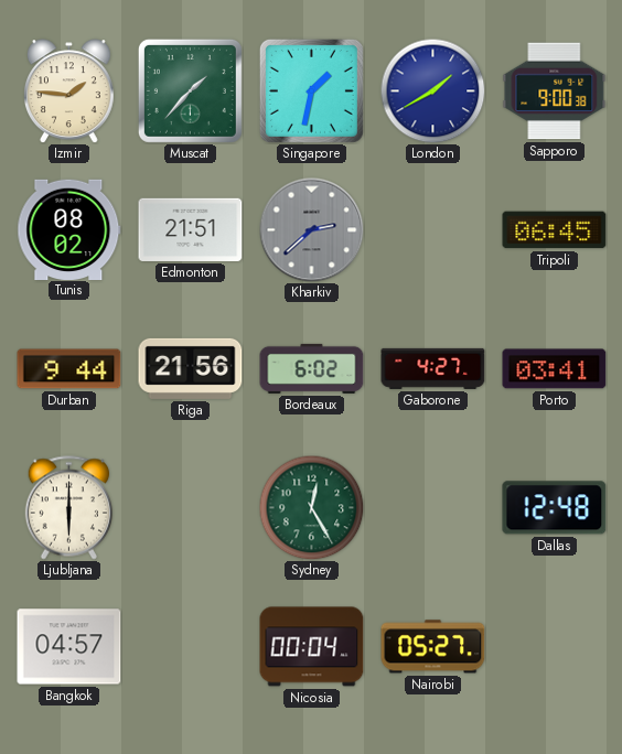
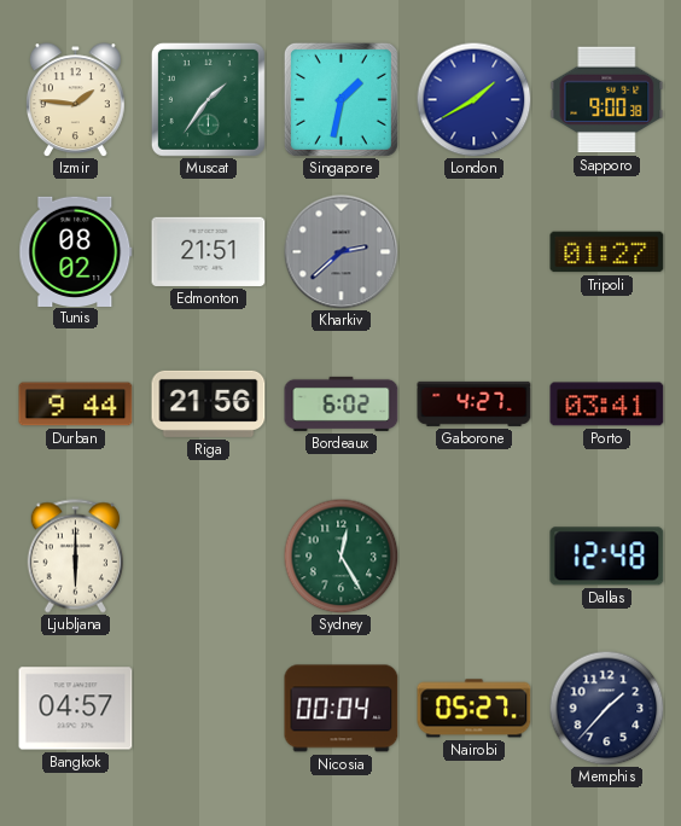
Muscat: 1:37 -> 1:36
Tripoli: 06:45 -> 01:27
Memphis: none -> 1:37
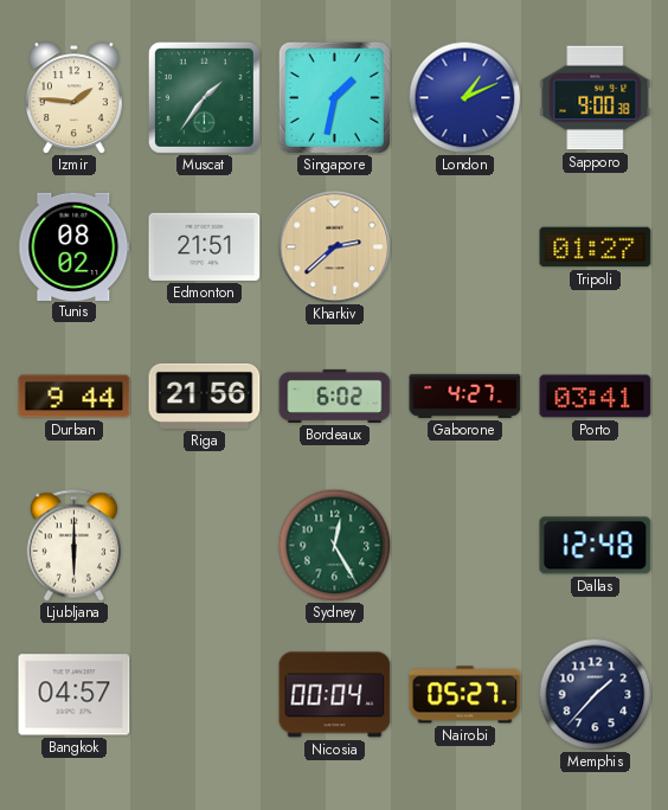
London: 1:40 -> 1:11
Kharkiv dial: grey -> champagne
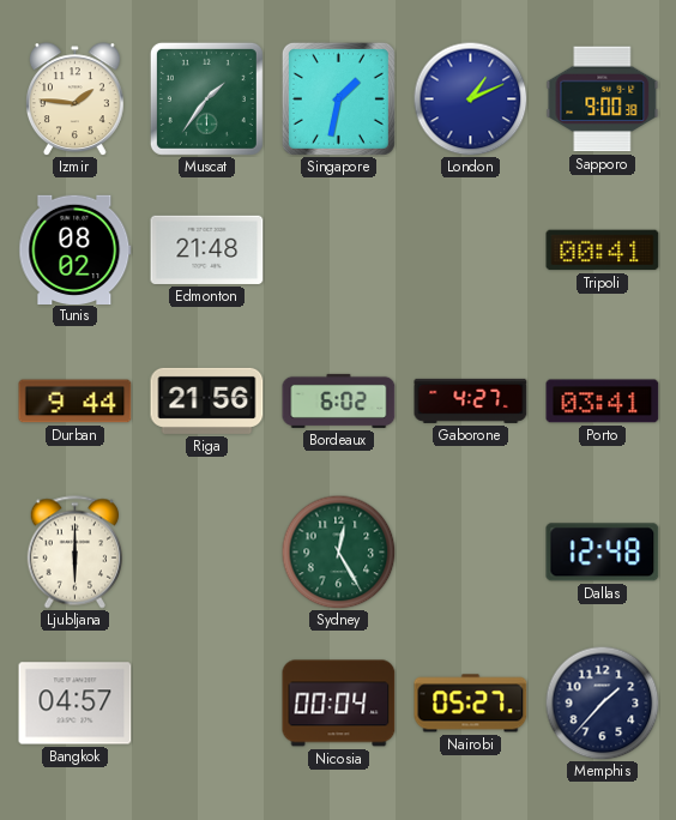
Edmonton: 21:51 -> 21:48
Kharkiv: 2:38 -> none
Tripoli: 01:27 -> 00:41
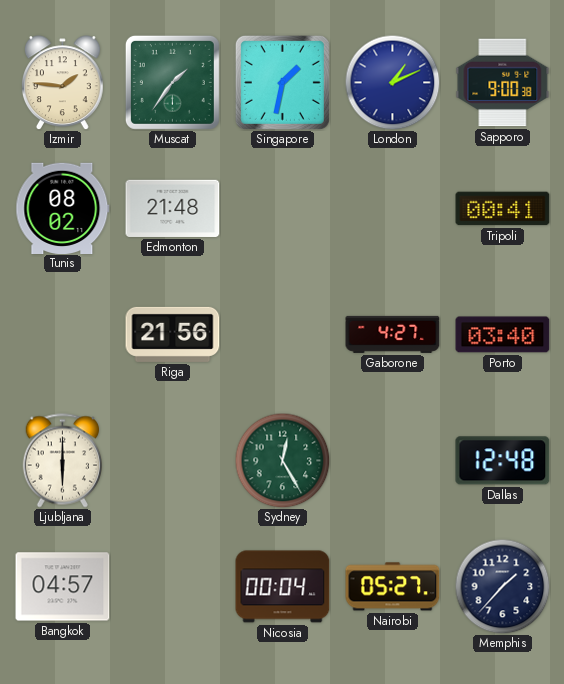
Durban: 9:44 -> none
Bordeaux: 6:02 -> none
Porto: 03:41 -> 03:40
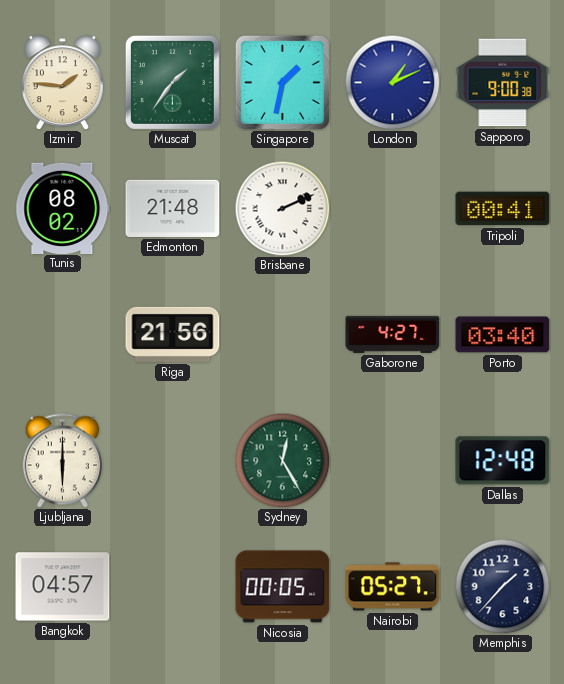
Brisbane: none -> 2:11
Nicosia: 00:04 -> 00:05
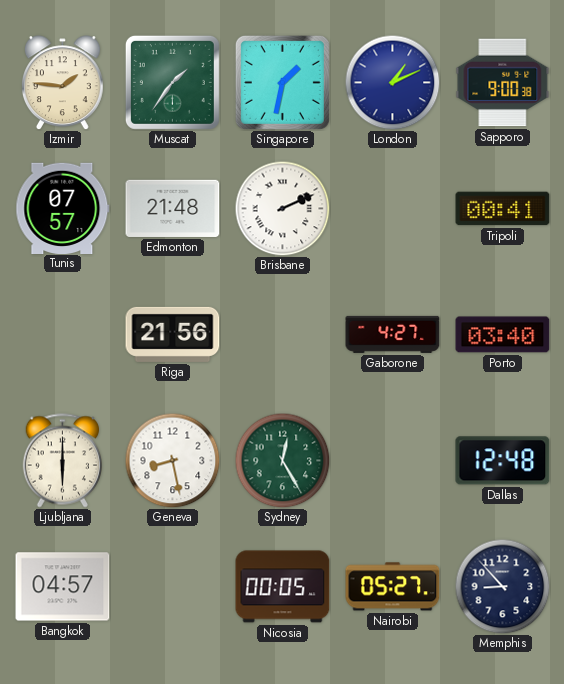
Tunis: 08:02 -> 07:57
Geneva: none -> 8:28
Memphis: 1:37 -> 8:53
